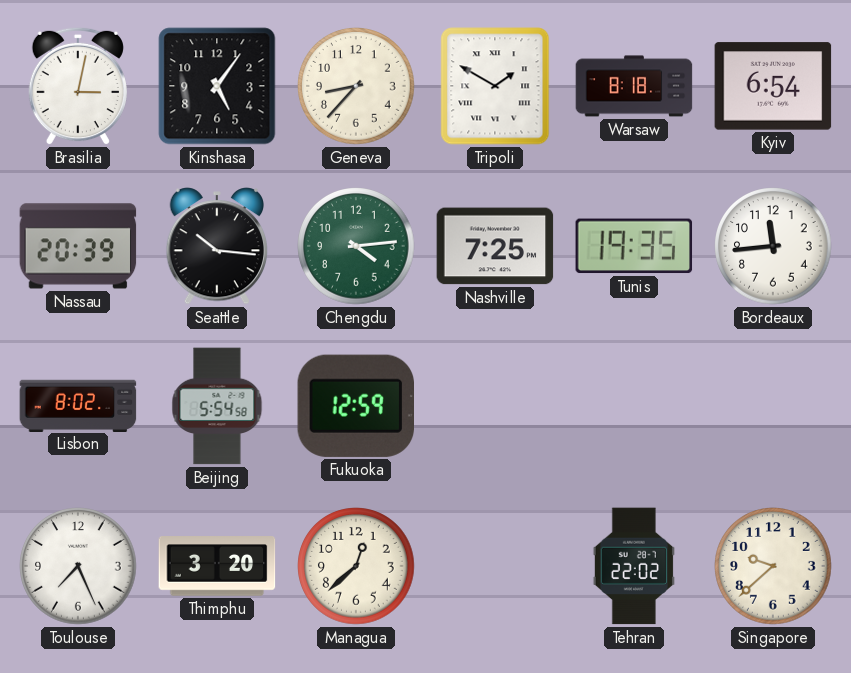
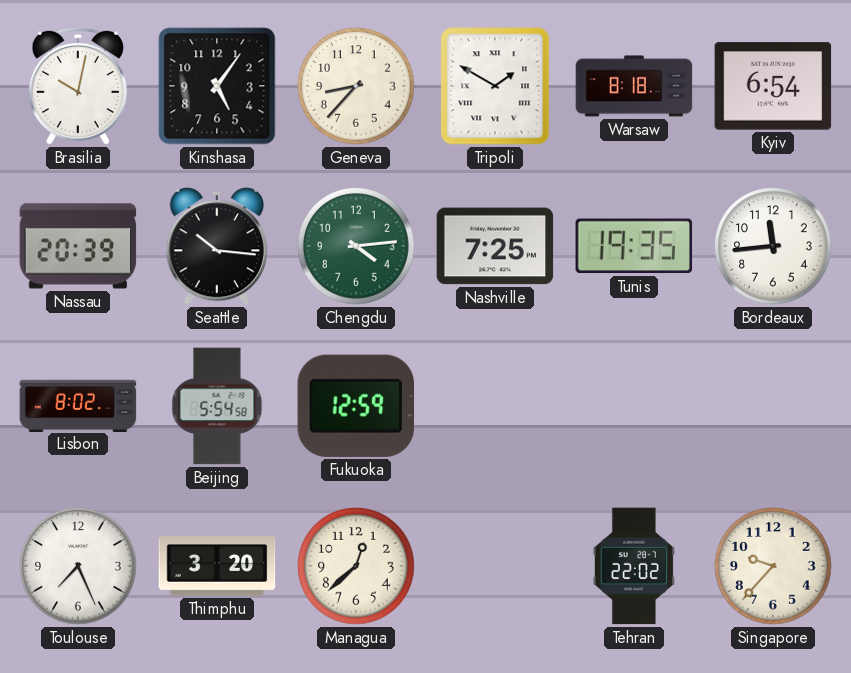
Brasilia: 3:02 -> 10:02
Singapore: 9:38 -> 9:37
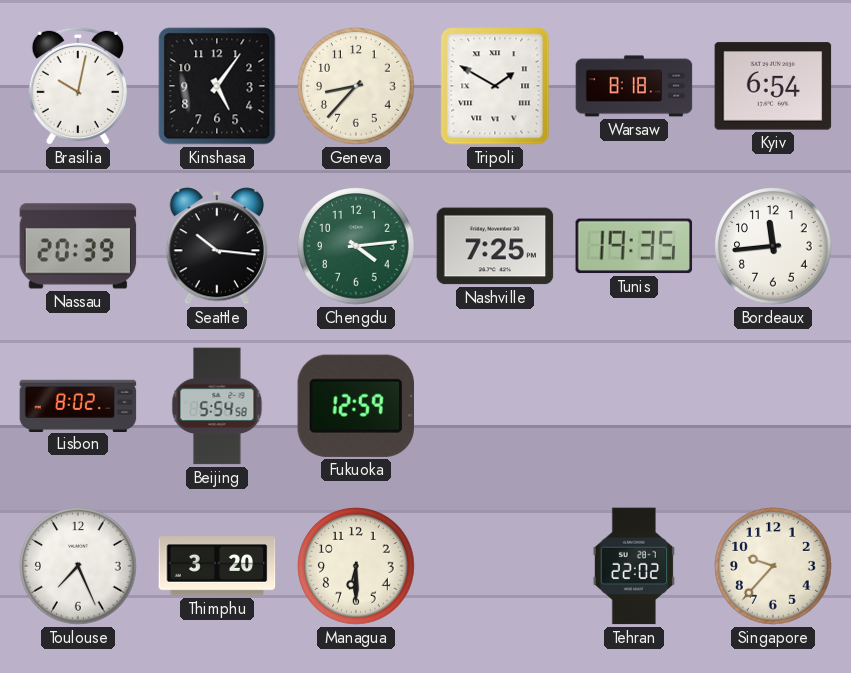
Managua: 12:38 -> 6:30
